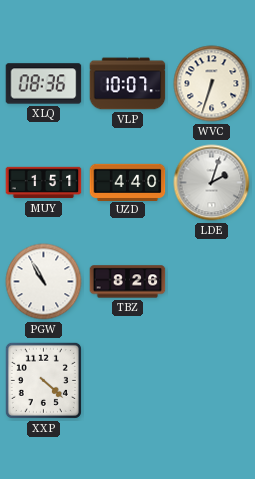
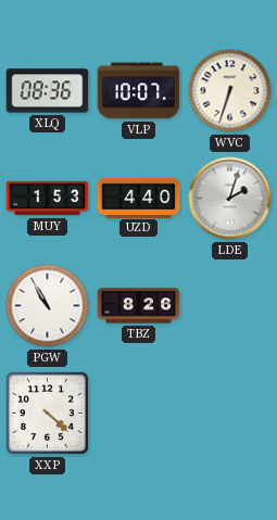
MUY: 1:51 -> 1:53
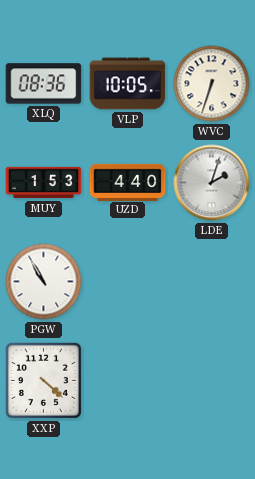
VLP: 10:07 -> 10:05
TBZ: 8:26 -> none
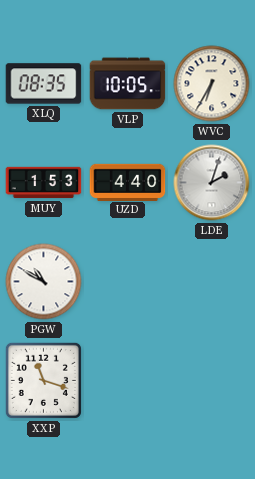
XLQ: 08:36 -> 08:35
WVC: 6:33 -> 6:35
PGW: 10:55 -> 10:50
XXP: 4:22 -> 11:18
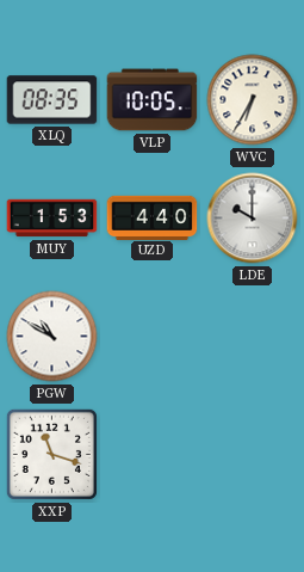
LDE: 2:03 -> 10:00
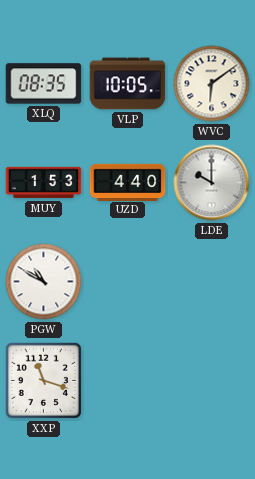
WVC: 6:35 -> 6:09
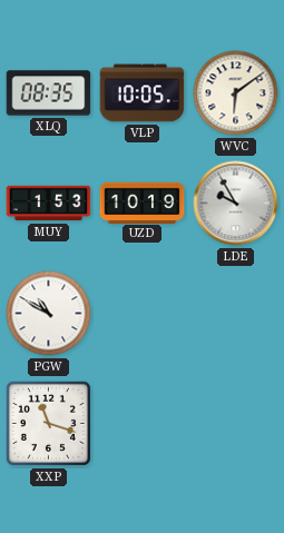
UZD: 4:40 -> 10:19
LDE: 10:00 -> 9:55
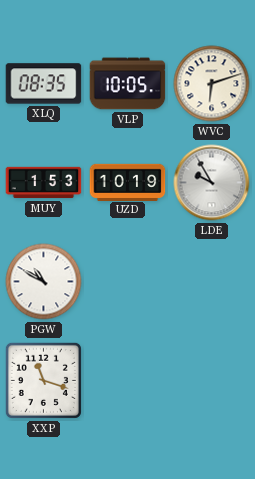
WVC: 6:09 -> 6:12
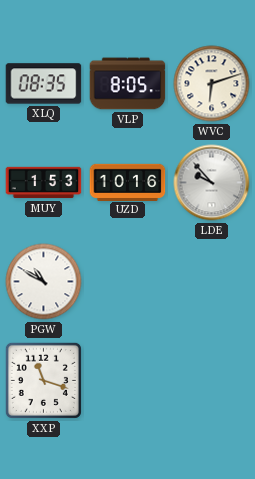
VLP: 10:05 -> 8:05
UZD: 10:19 -> 10:16
LDE: 9:55 -> 9:53
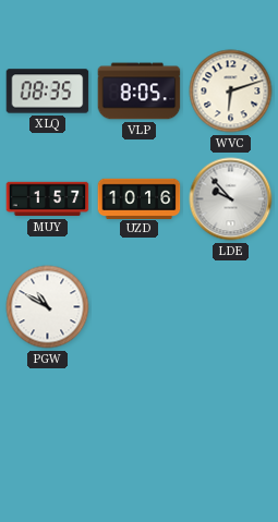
MUY: 1:53 -> 1:57
XXP: 11:18 -> none
